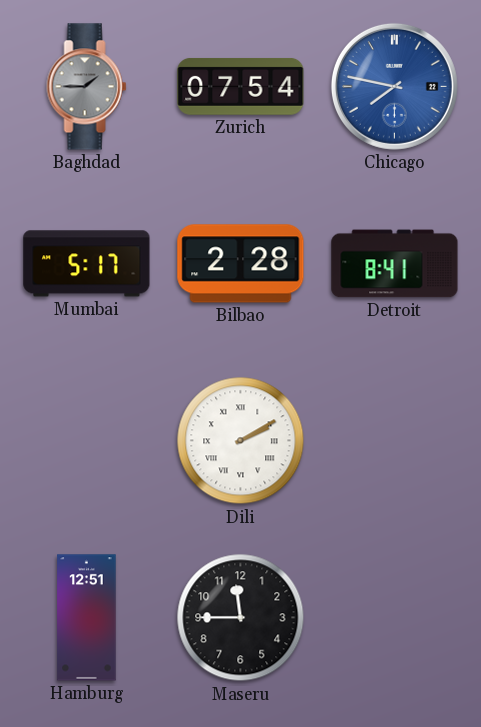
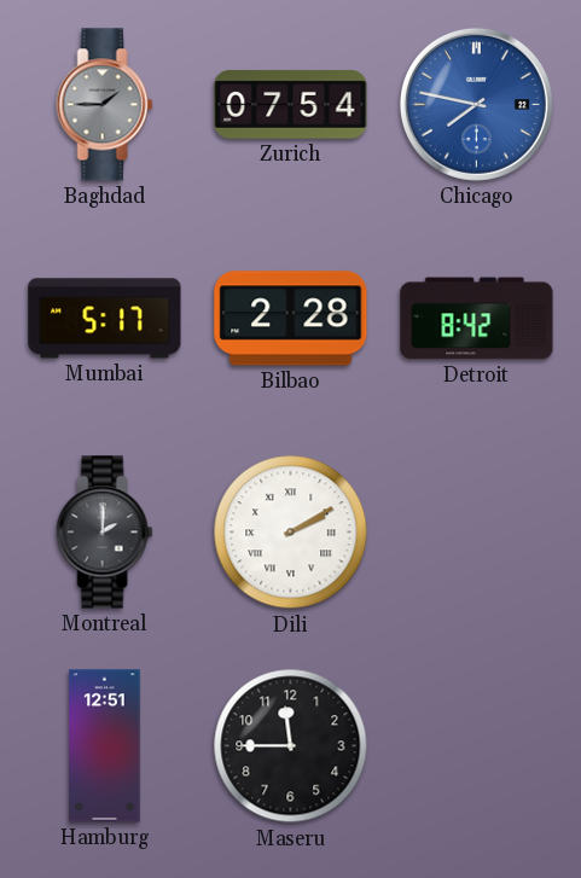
Detroit: 8:41 -> 8:42
Montreal: none -> 2:00
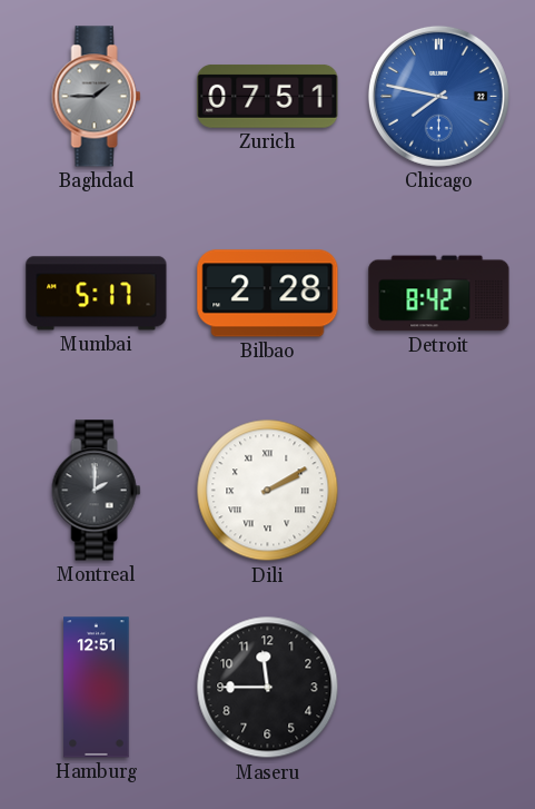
Zurich: 07:54 -> 07:51
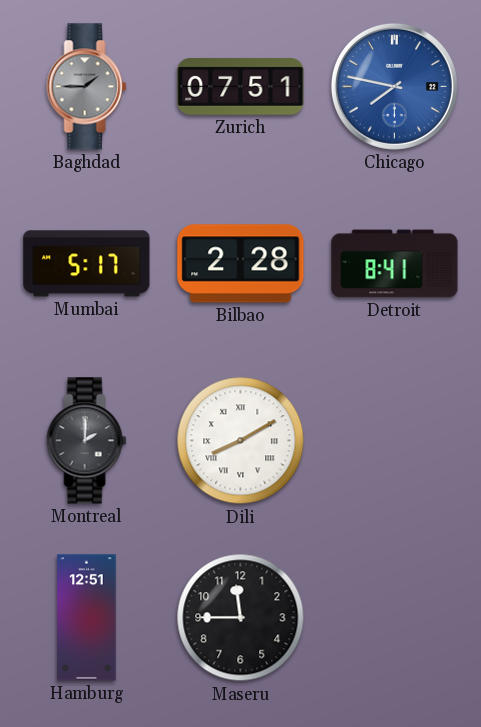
Detroit: 8:42 -> 8:41
Dili: 2:10 -> 8:10
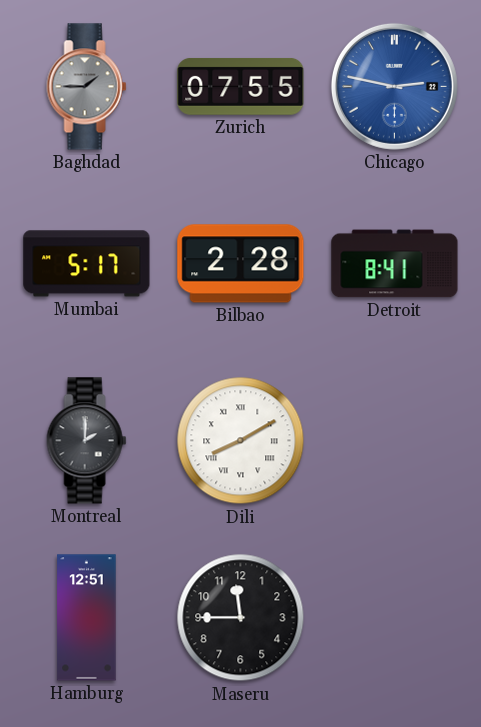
Zurich: 07:51 -> 07:55
Chicago: 7:47 -> 2:47
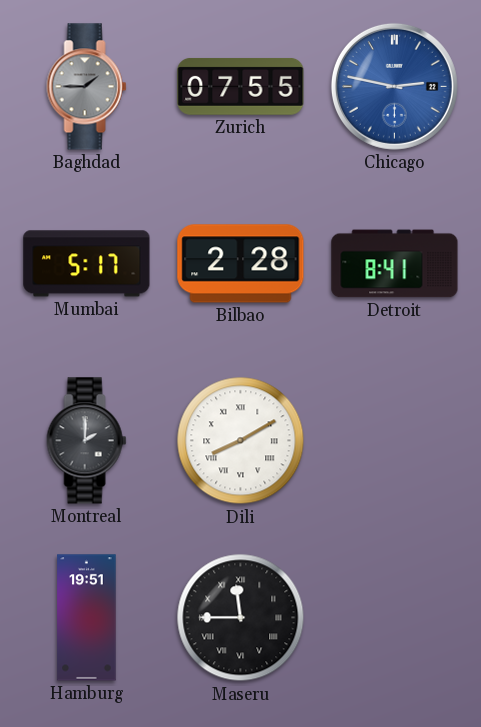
Hamburg: 12:51 -> 19:51
Maseru numerals: Arabic -> Roman
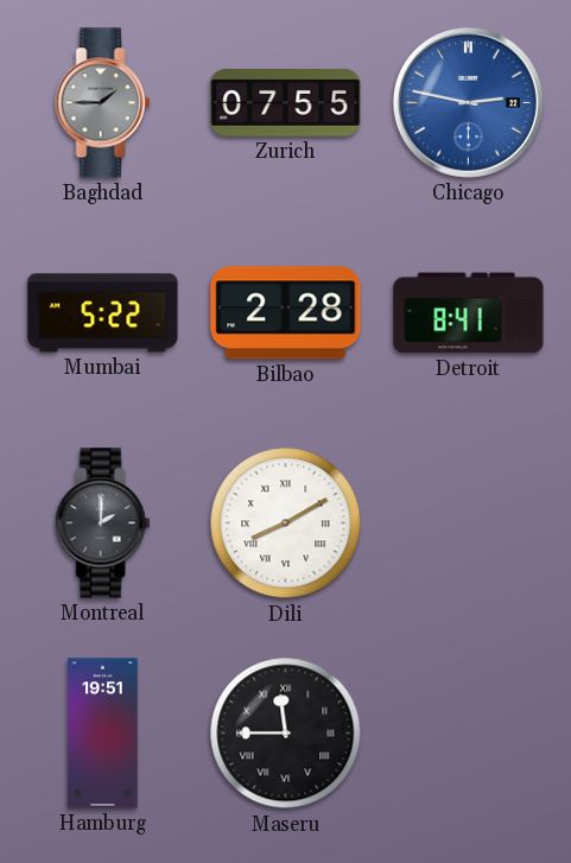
Mumbai: 5:17 -> 5:22
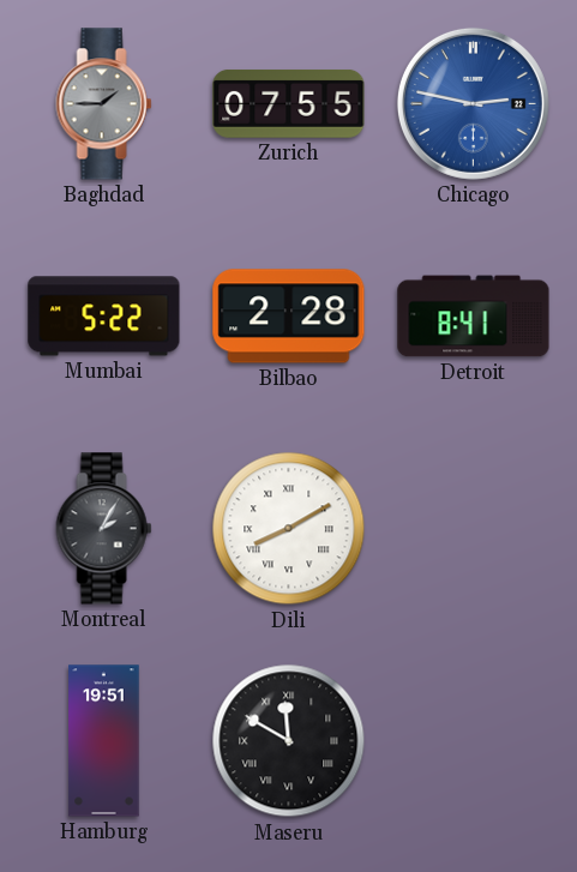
Montreal: 2:00 -> 2:05
Maseru: 11:45 -> 11:50
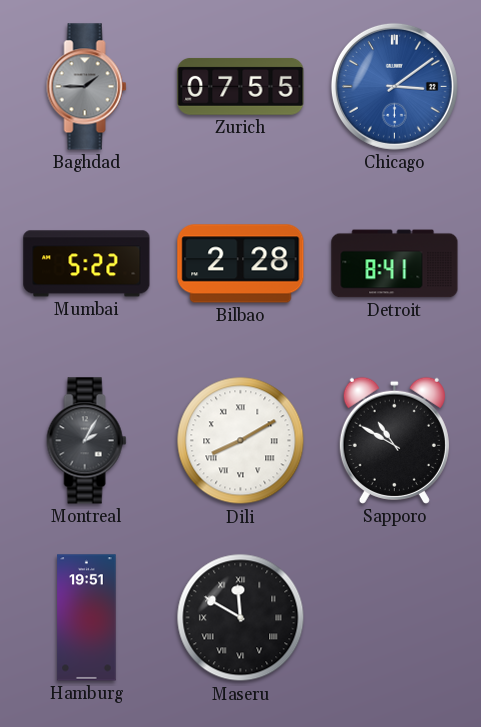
Chicago: 2:47 -> 3:09
Sapporo: none -> 10:50
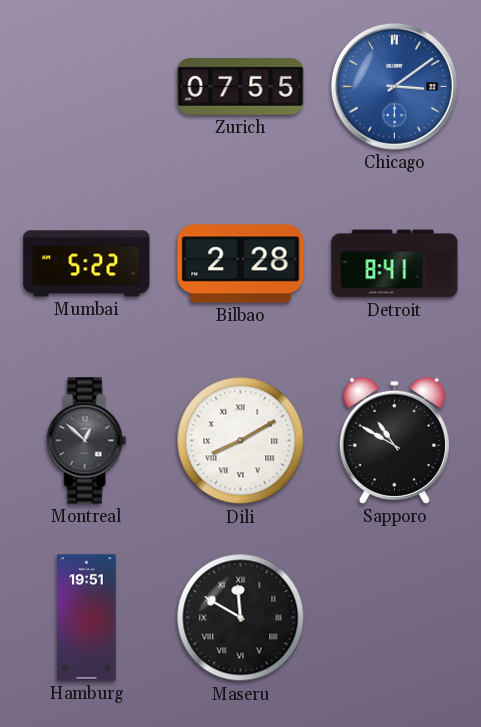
Baghdad: 1:45 -> none
Montreal: 2:05 -> 12:52
